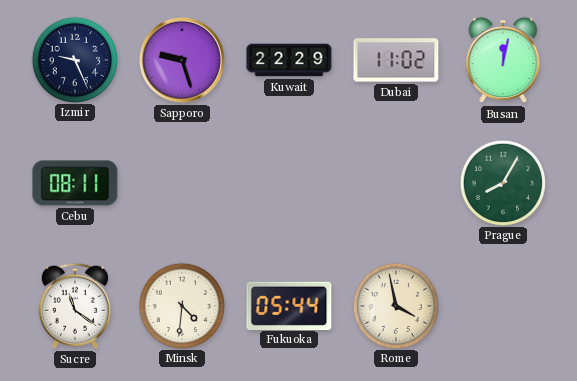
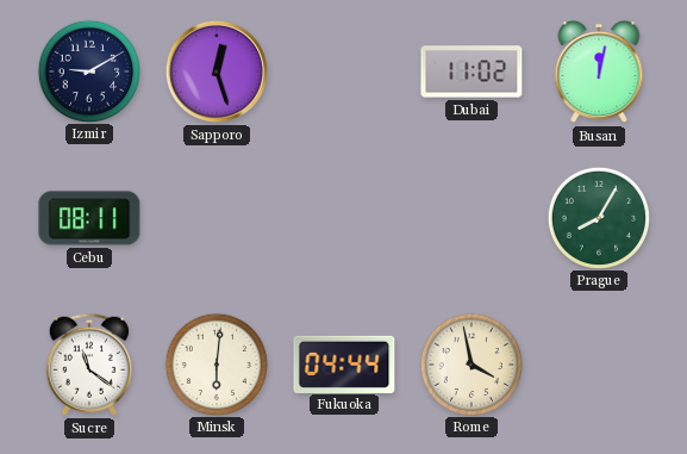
Izmir: 9:26 -> 9:10
Sapporo: 9:27 -> 12:27
Kuwait: 22:29 -> none
Minsk: 4:31 -> 6:01
Fukuoka: 05:44 -> 04:44
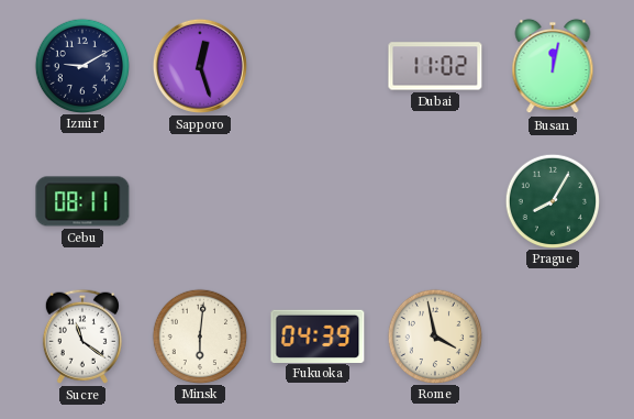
Fukuoka: 04:44 -> 04:39
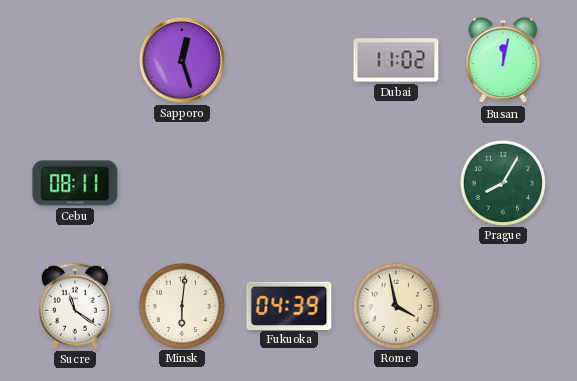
Izmir: 9:10 -> none
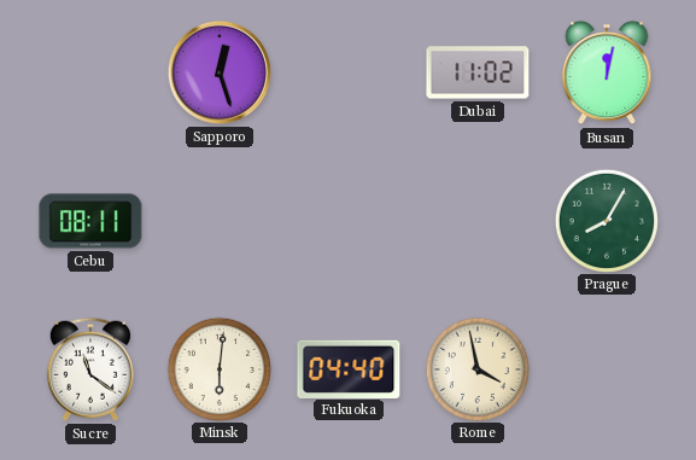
Fukuoka: 04:39 -> 04:40
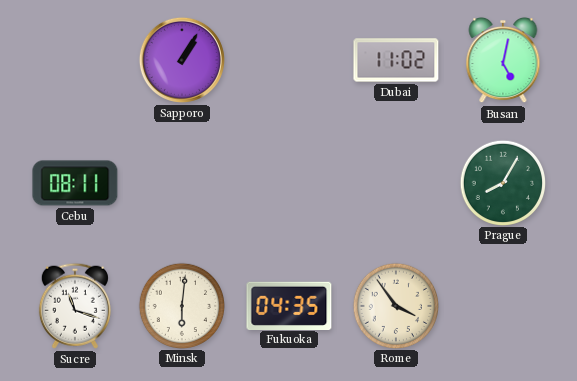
Sapporo: 12:27 -> 1:05
Busan: 12:02 -> 5:02
Sucre: 11:21 -> 11:18
Fukuoka: 04:40 -> 04:35
Rome: 3:58 -> 3:54
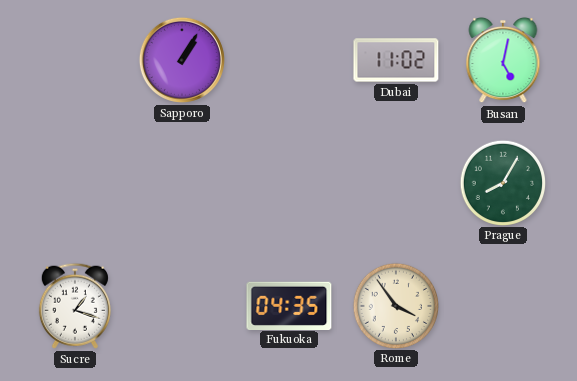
Cebu: 08:11 -> none
Sucre: 11:18 -> 1:18
Minsk: 6:01 -> none
